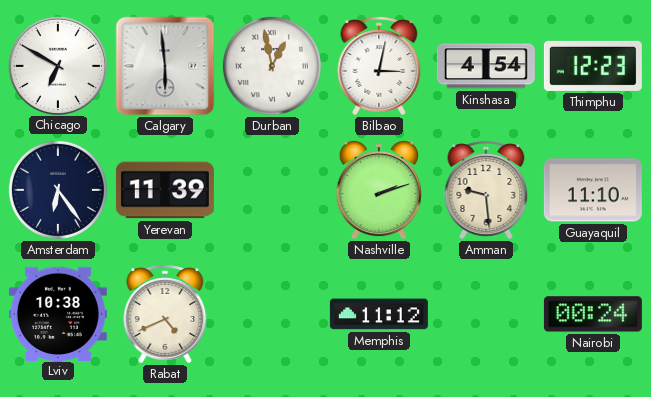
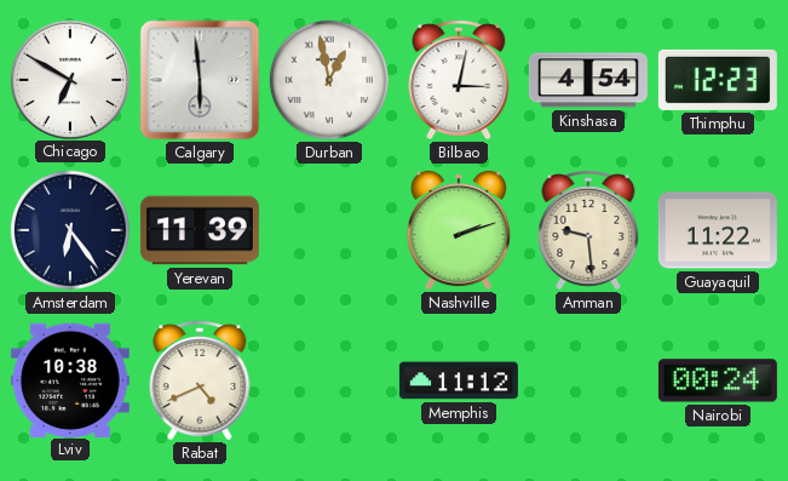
Guayaquil: 11:10 -> 11:22
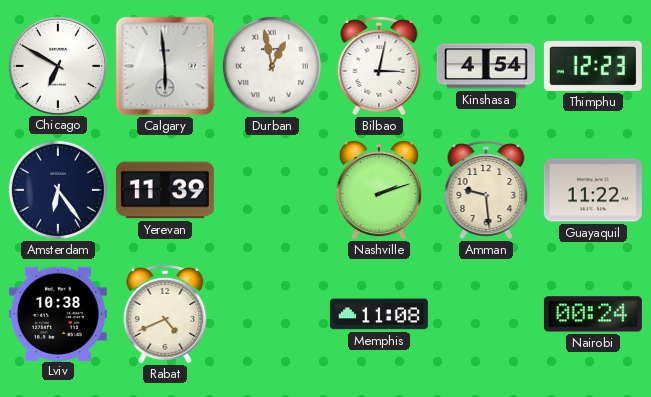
Memphis: 11:12 -> 11:08
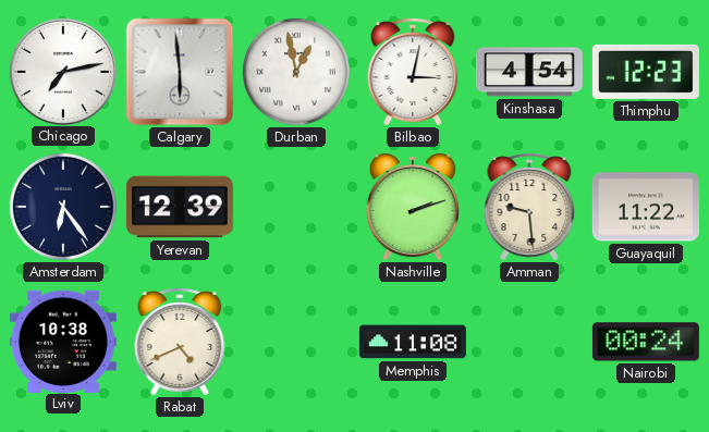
Chicago: 6:50 -> 7:13
Yerevan: 11:39 -> 12:39
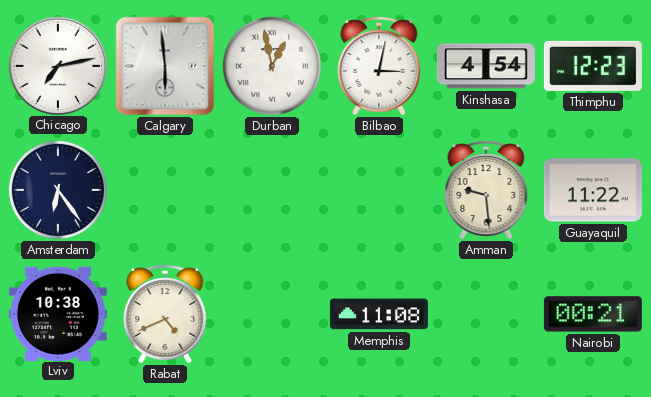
Yerevan: 12:39 -> none
Nashville: 2:12 -> none
Nairobi: 00:24 -> 00:21
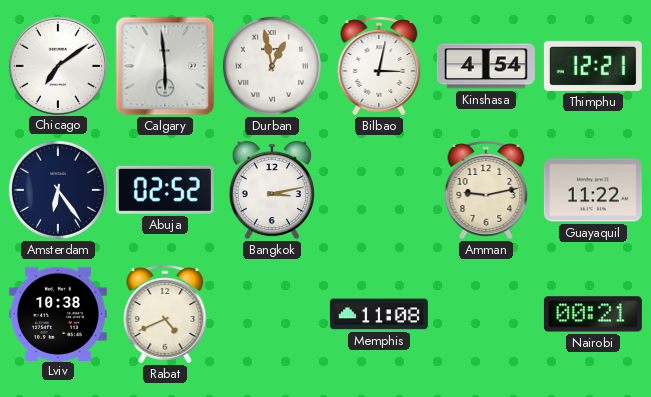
Chicago: 7:13 -> 7:09
Thimphu: 12:23 -> 12:21
Abuja: none -> 02:52
Bangkok: none -> 3:13
Amman: 9:29 -> 9:13
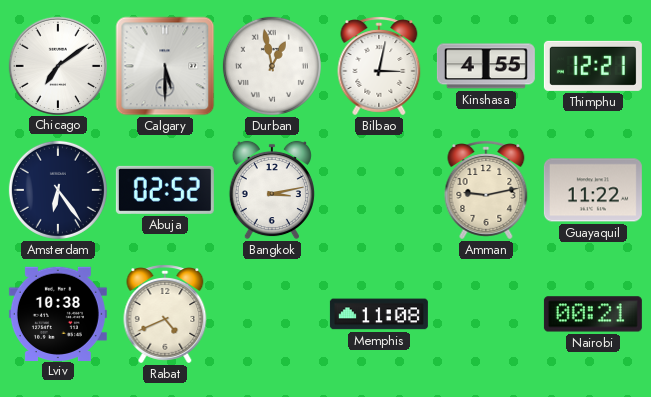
Calgary: 5:59 -> 5:30
Kinshasa: 4:54 -> 4:55
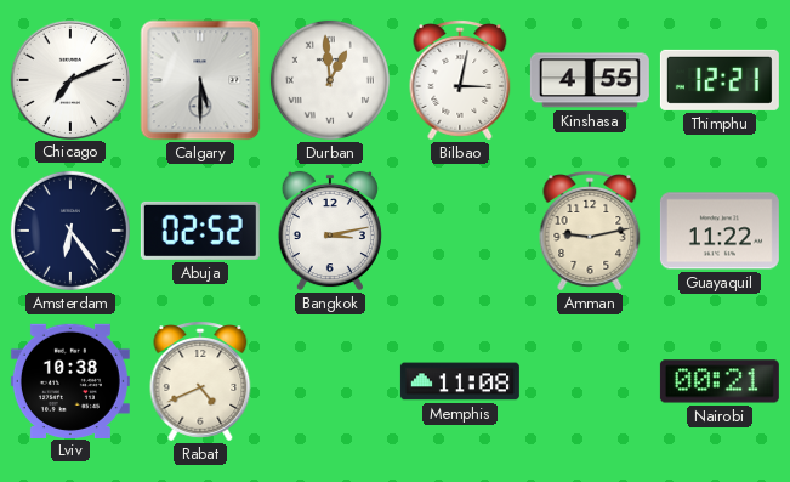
Chicago: 7:09 -> 7:11
Durban: 12:58 -> 12:59
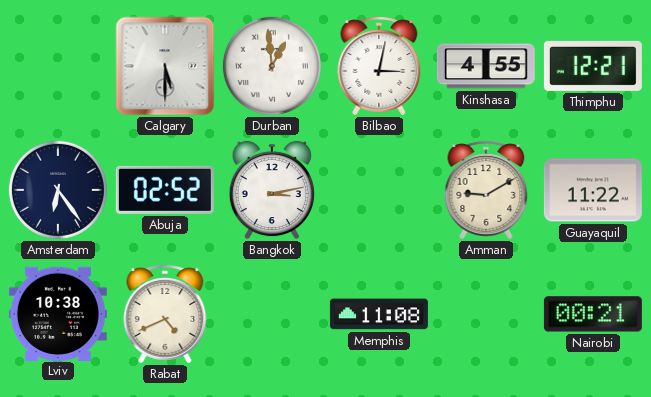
Chicago: 7:11 -> none
Amman: 9:13 -> 9:10
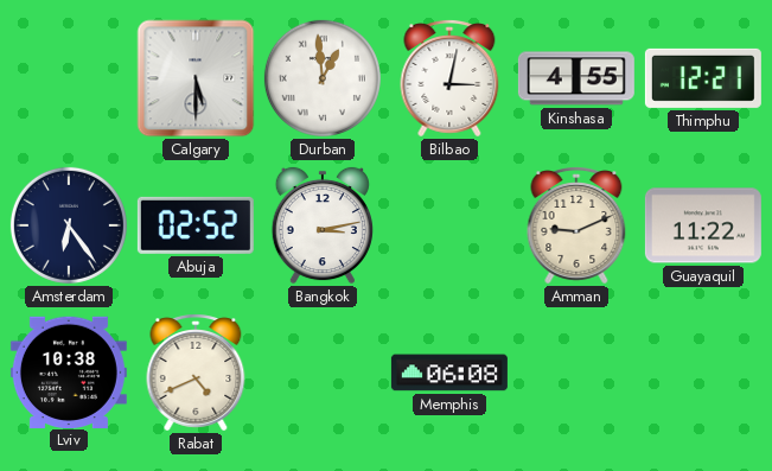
Amman: 9:10 -> 9:11
Memphis: 11:08 -> 06:08
Nairobi: 00:21 -> none
